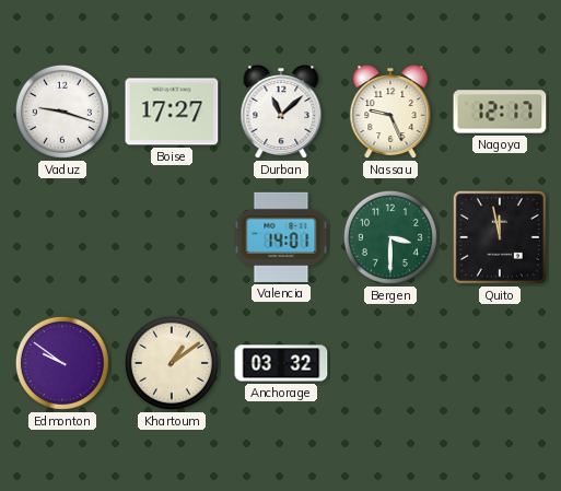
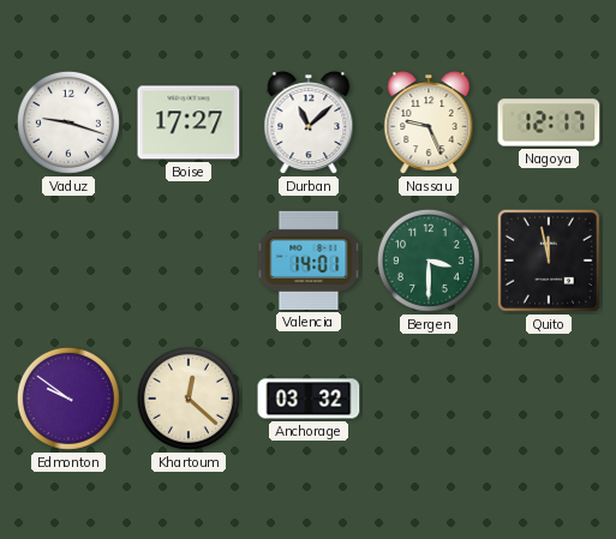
Khartoum: 1:09 -> 12:22
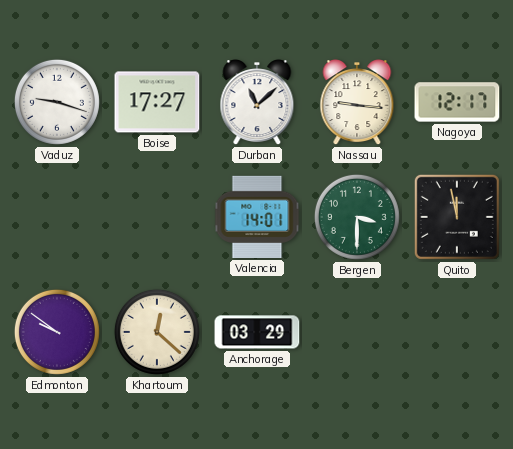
Nassau: 9:26 -> 9:16
Anchorage: 03:32 -> 03:29
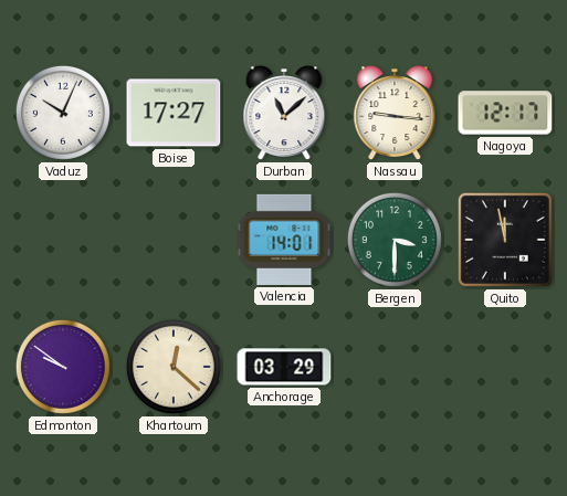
Vaduz: 9:18 -> 10:04
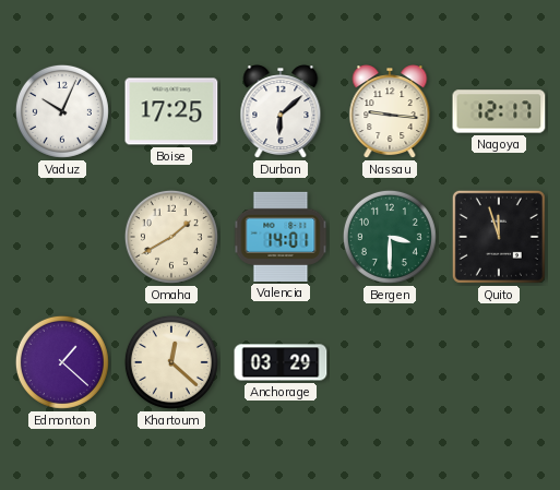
Boise: 17:27 -> 17:25
Durban: 11:08 -> 6:08
Omaha: none -> 1:40
Quito: 11:58 -> 11:57
Edmonton: 9:51 -> 1:22
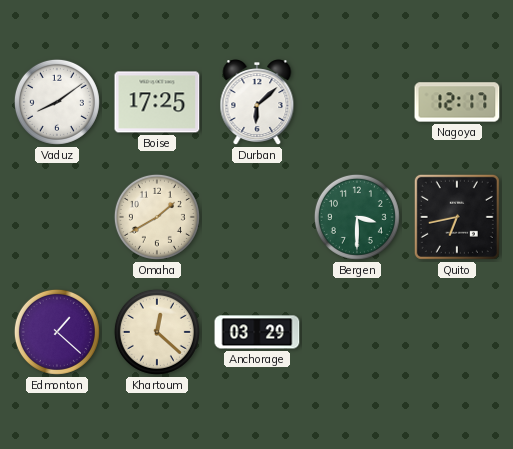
Vaduz: 10:04 -> 8:09
Nassau: 9:16 -> none
Valencia: 14:01 -> none
Quito: 11:57 -> 6:43
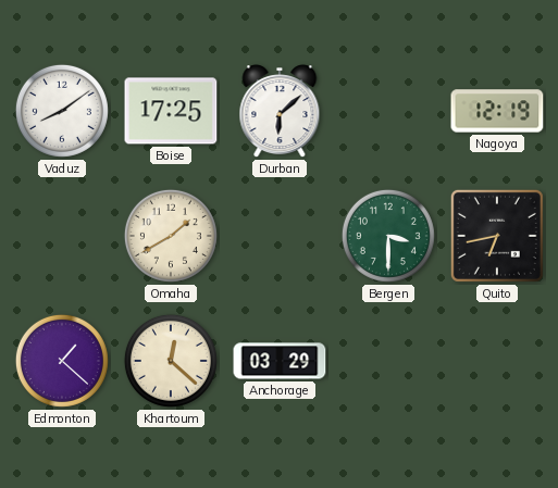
Nagoya: 12:17 -> 12:19
